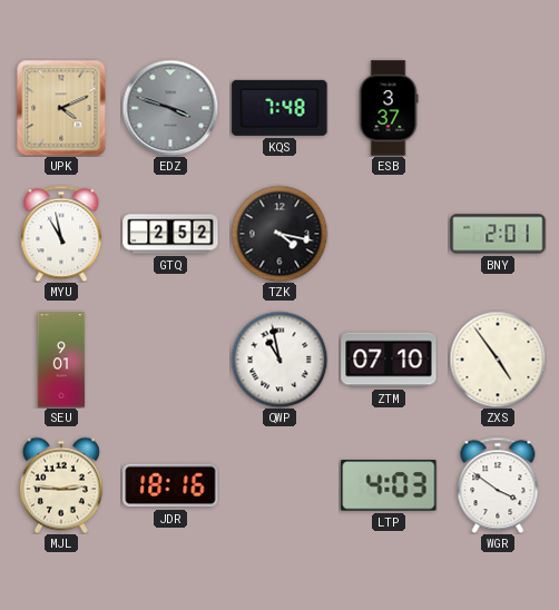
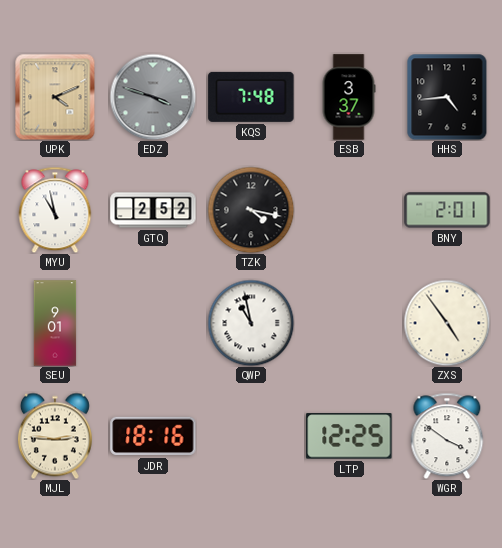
HHS: none -> 4:44
ZTM: 07:10 -> none
LTP: 4:03 -> 12:25
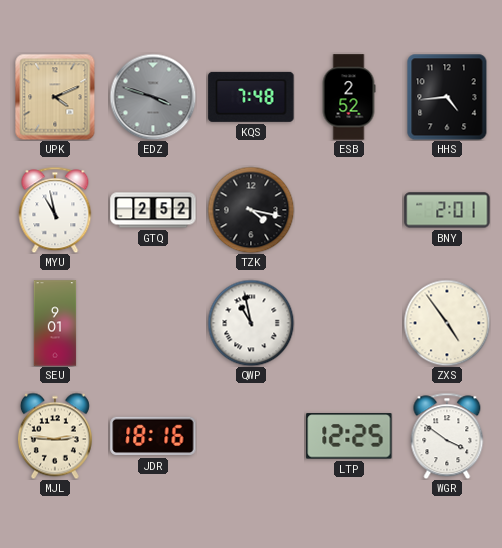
ESB: 3:37 -> 2:52
